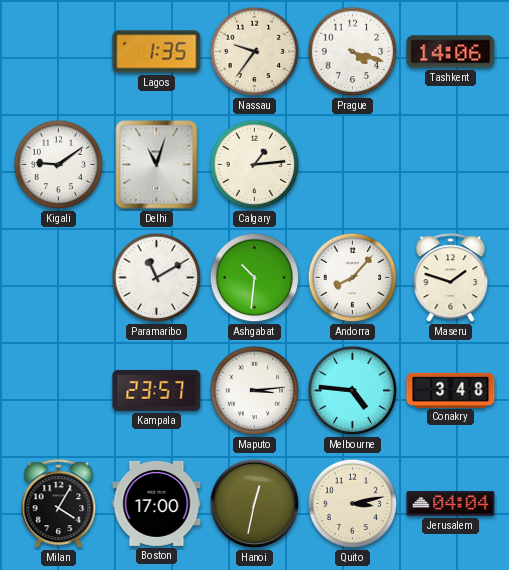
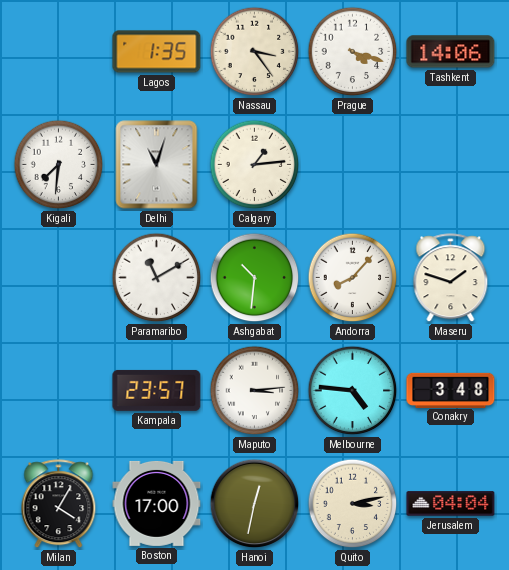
Nassau: 9:36 -> 3:24
Kigali: 9:09 -> 7:31
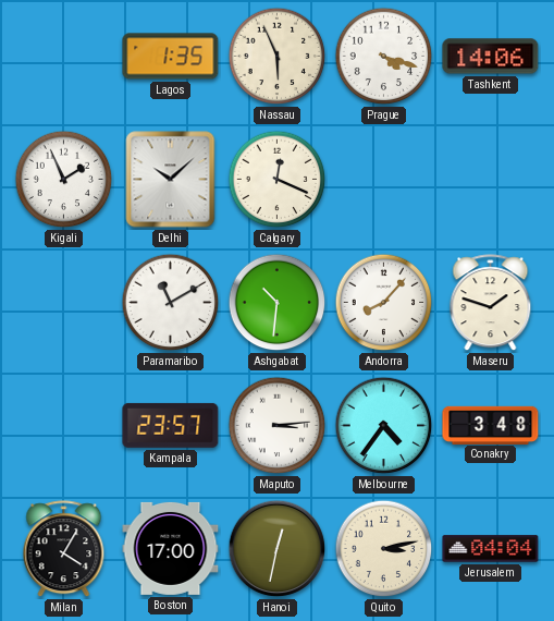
Nassau: 3:24 -> 5:56
Kigali: 7:31 -> 1:56
Delhi: 11:03 -> 10:08
Calgary: 1:14 -> 12:19
Melbourne: 4:46 -> 4:36
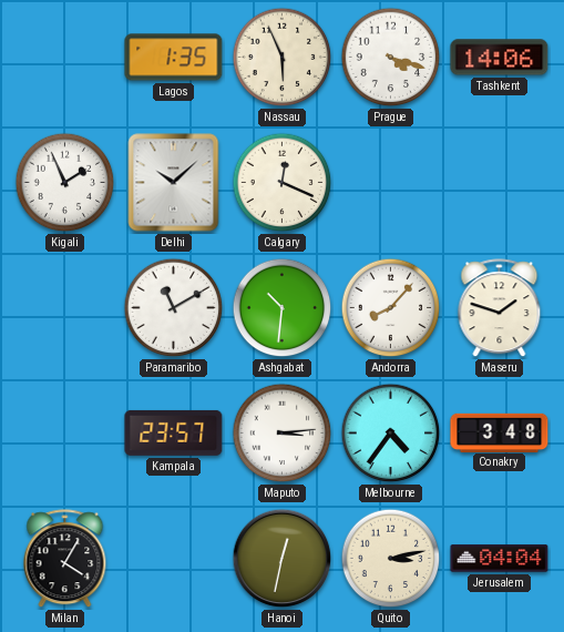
Boston: 17:00 -> none
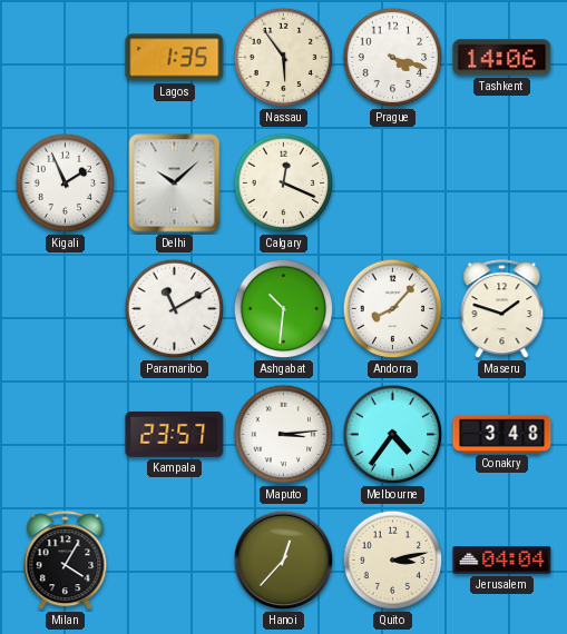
Nassau: 5:56 -> 5:54
Hanoi: 12:32 -> 12:37
